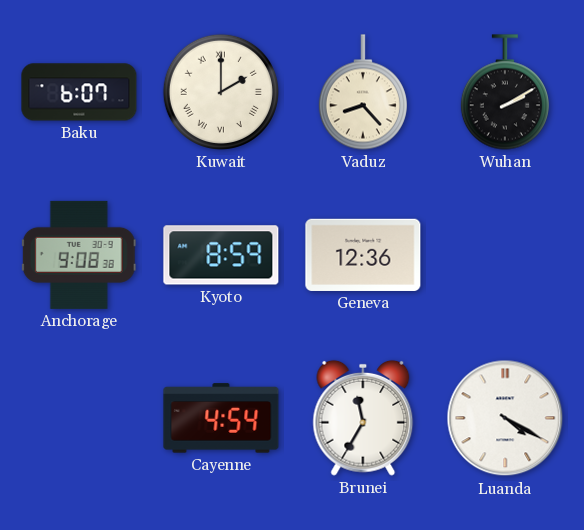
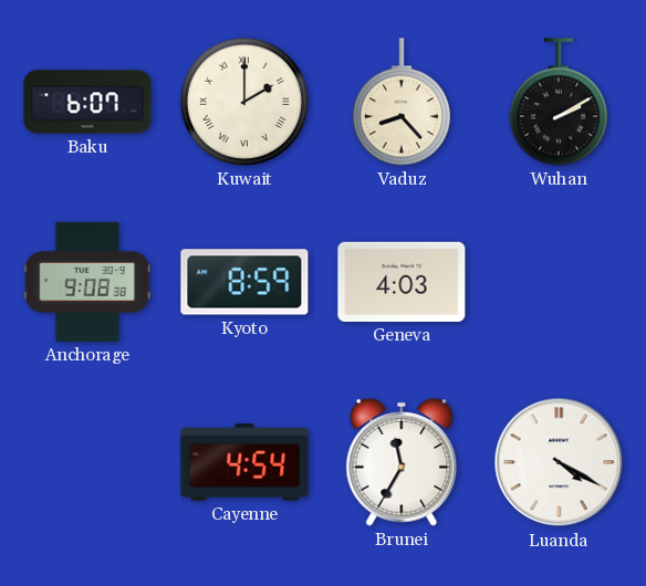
Geneva: 12:36 -> 4:03
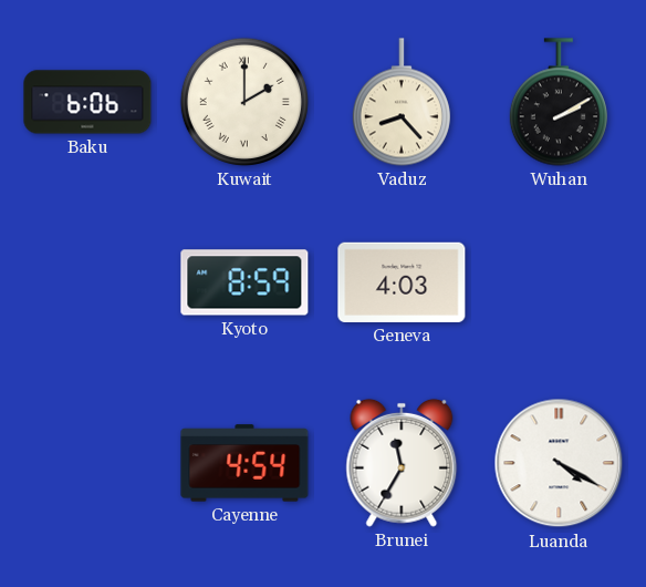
Baku: 6:07 -> 6:06
Anchorage: 9:08 -> none
